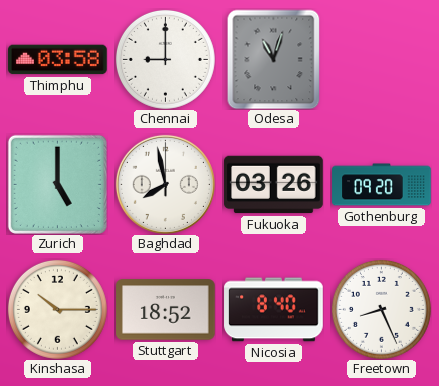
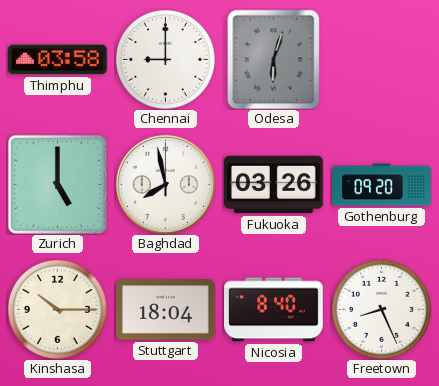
Odesa: 11:03 -> 6:03
Stuttgart: 18:52 -> 18:04
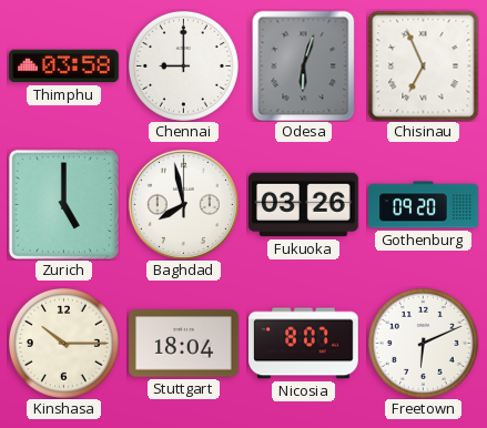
Chisinau: none -> 6:56
Nicosia: 8:40 -> 8:07
Freetown: 8:26 -> 6:11
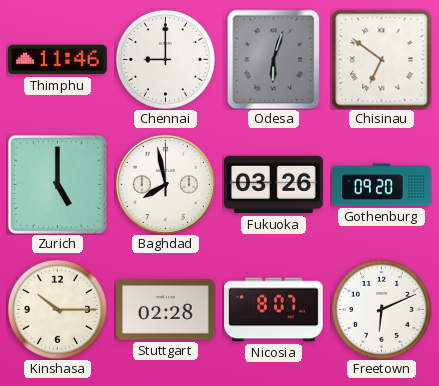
Thimphu: 03:58 -> 11:46
Chisinau: 6:56 -> 6:51
Stuttgart: 18:04 -> 02:28
